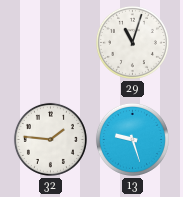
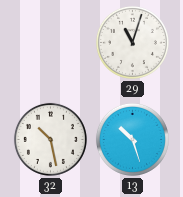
32: 1:46 -> 10:28
13: 9:27 -> 10:27
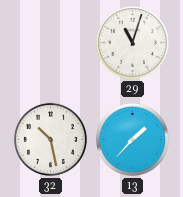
13: 10:27 -> 1:37
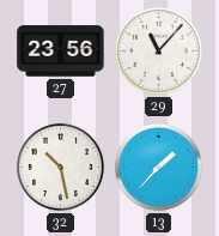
27: none -> 23:56
29: 11:03 -> 11:07
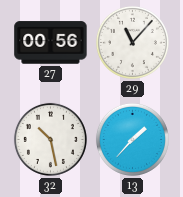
27: 23:56 -> 00:56
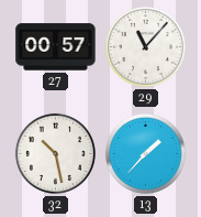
27: 00:56 -> 00:57
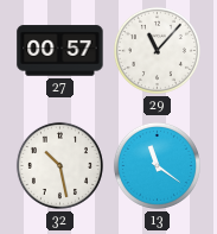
13: 1:37 -> 11:21
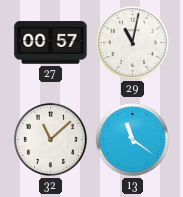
29: 11:07 -> 11:02
32: 10:28 -> 11:08
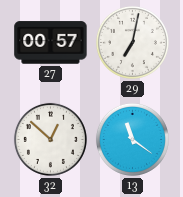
29: 11:02 -> 7:02
32: 11:08 -> 12:52
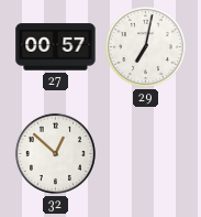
13: 11:21 -> none
